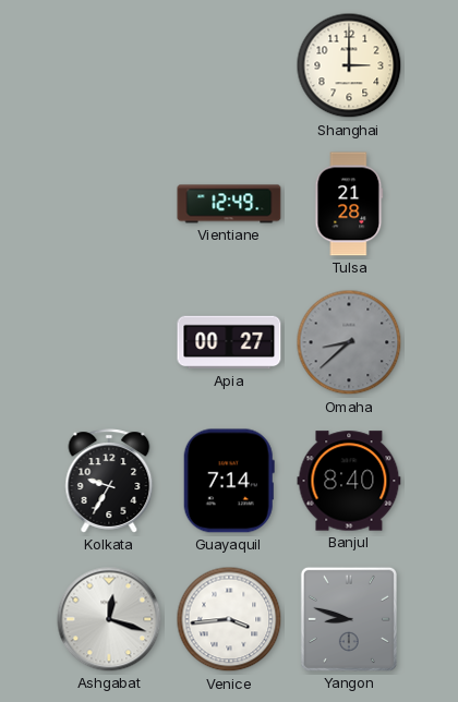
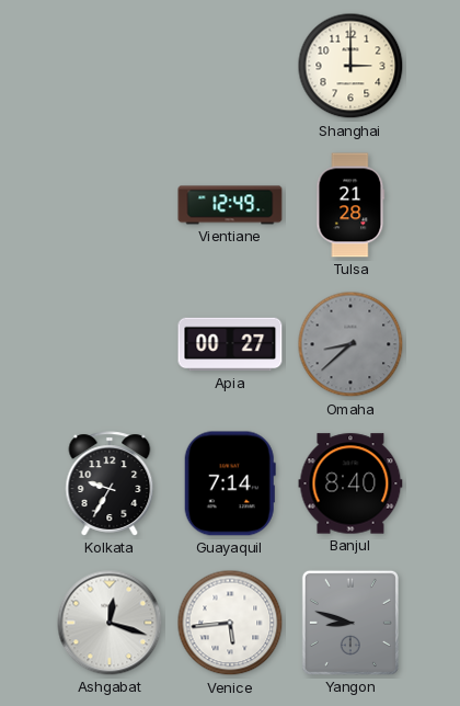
Venice: 3:44 -> 5:44
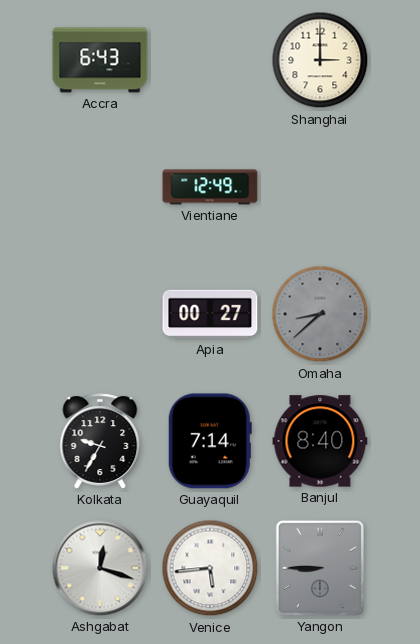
Accra: none -> 6:43
Tulsa: 21:28 -> none
Yangon: 8:48 -> 8:45
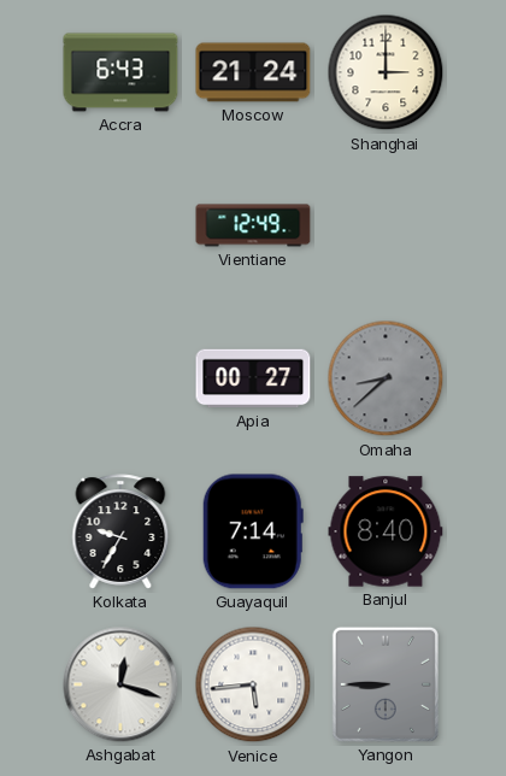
Moscow: none -> 21:24
